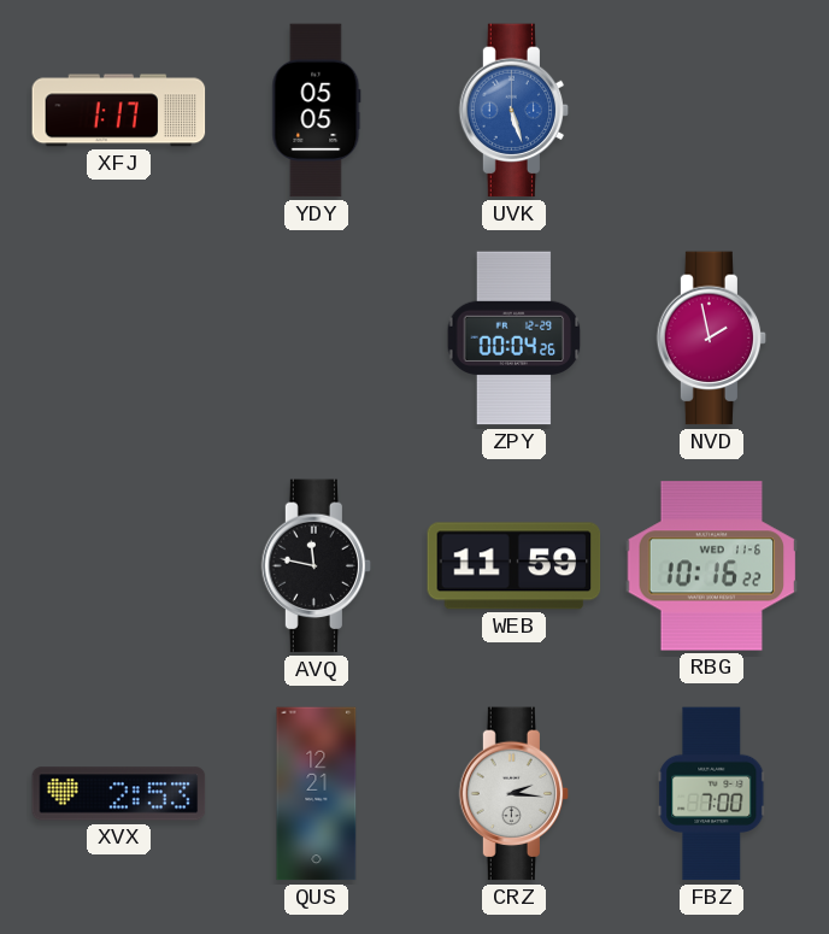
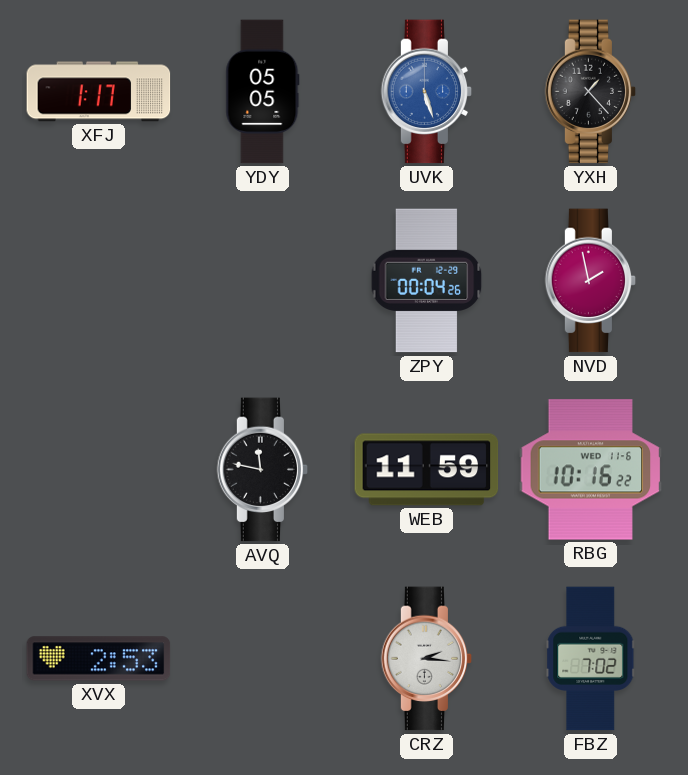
YXH: none -> 1:23
QUS: 12:21 -> none
FBZ: 7:00 -> 7:02
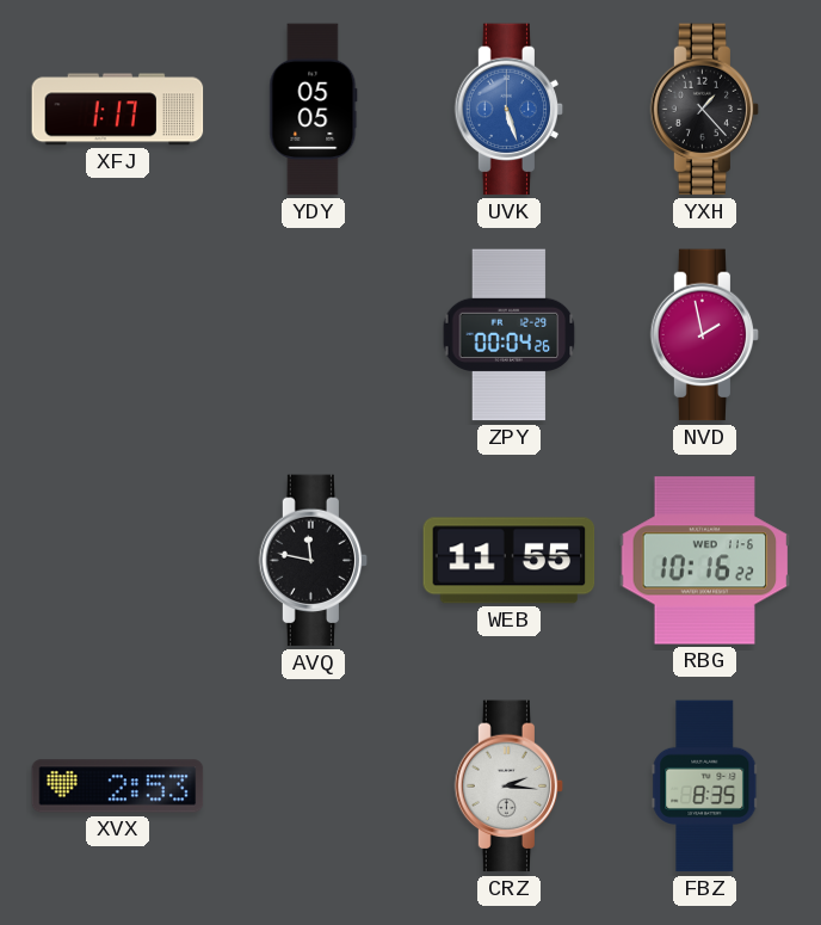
WEB: 11:59 -> 11:55
FBZ: 7:02 -> 8:35
